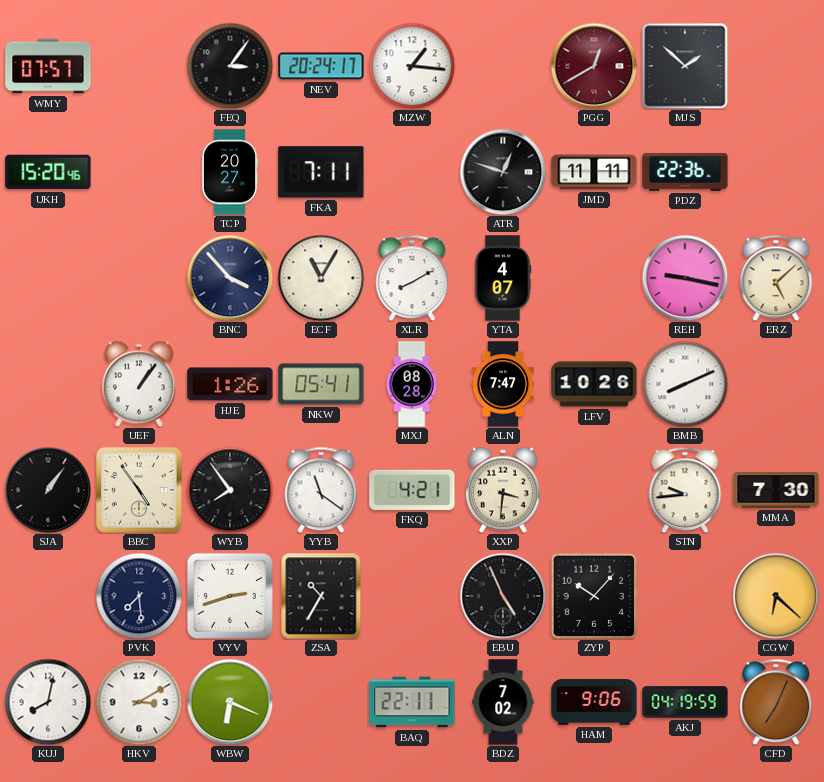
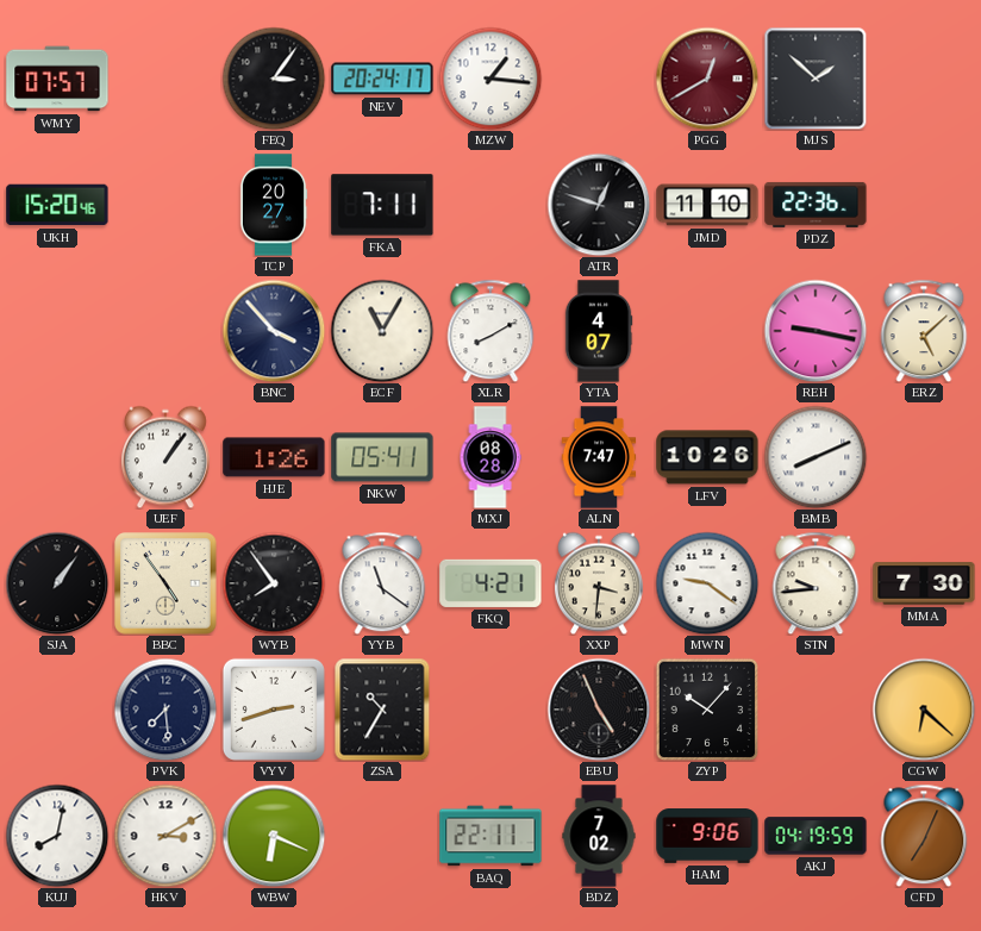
JMD: 11:11 -> 11:10
MWN: none -> 9:21
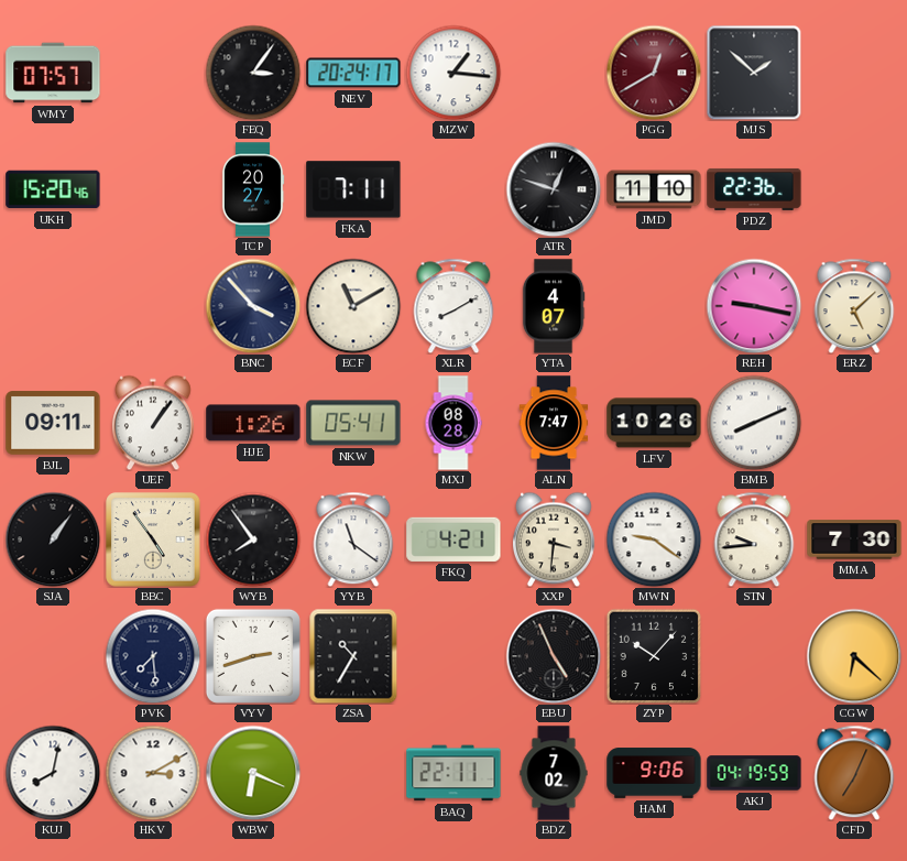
ECF: 11:05 -> 11:10
BJL: none -> 09:11
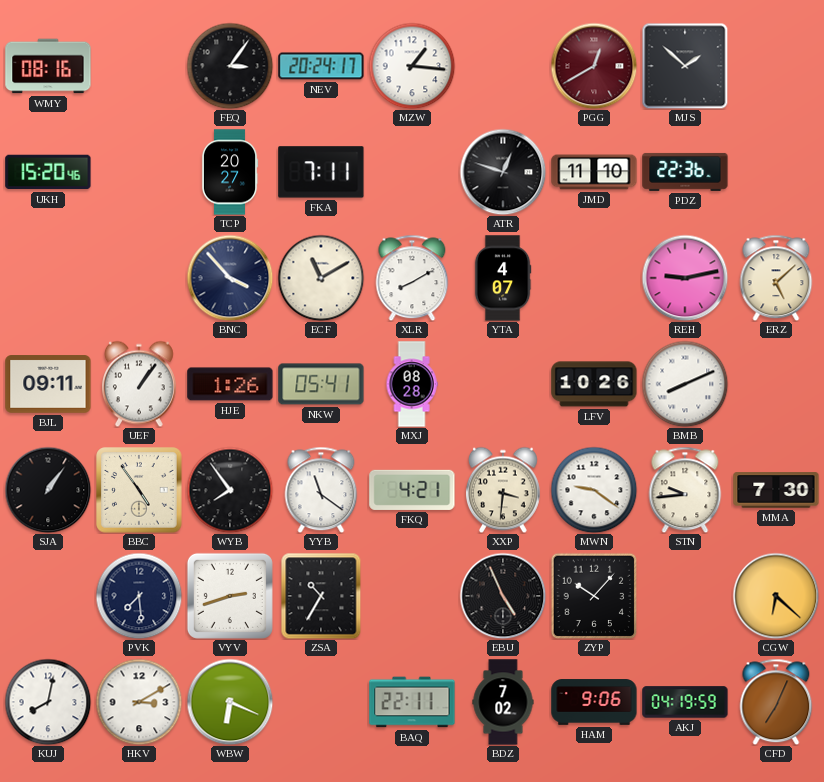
WMY: 07:57 -> 08:16
REH: 9:17 -> 9:13
ALN: 7:47 -> none
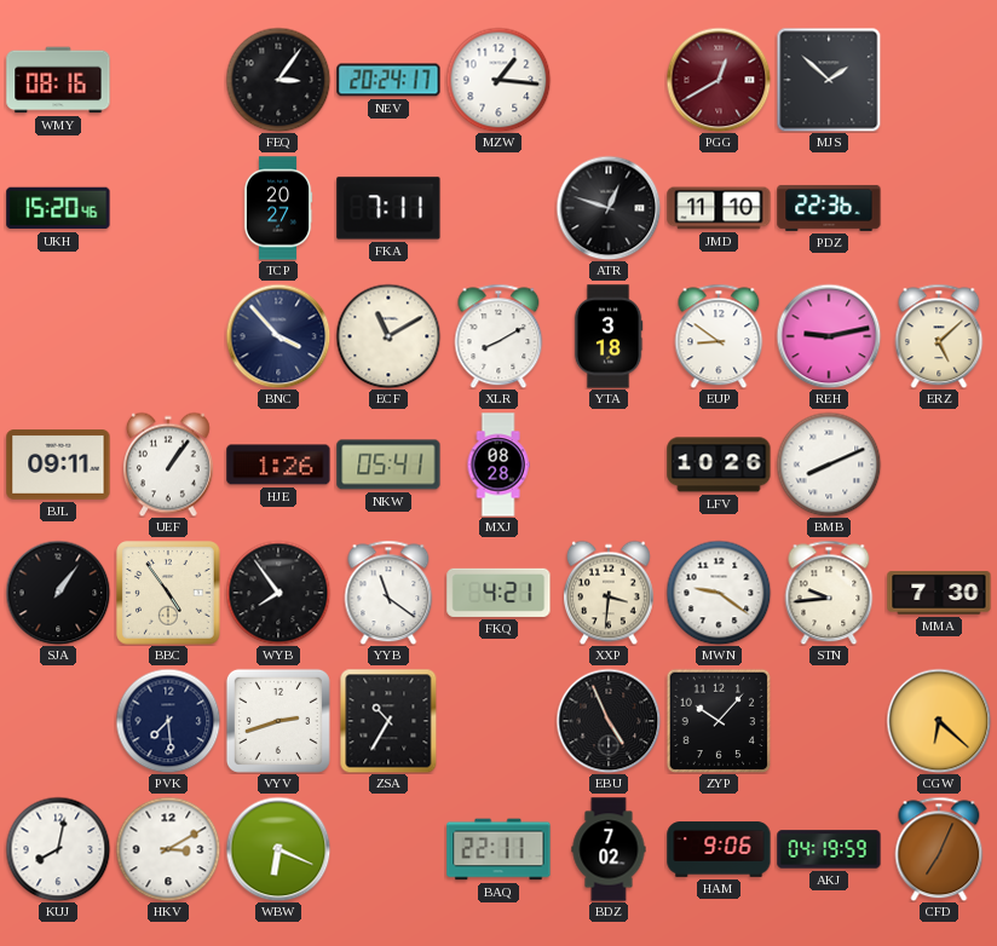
YTA: 4:07 -> 3:18
EUP: none -> 8:51
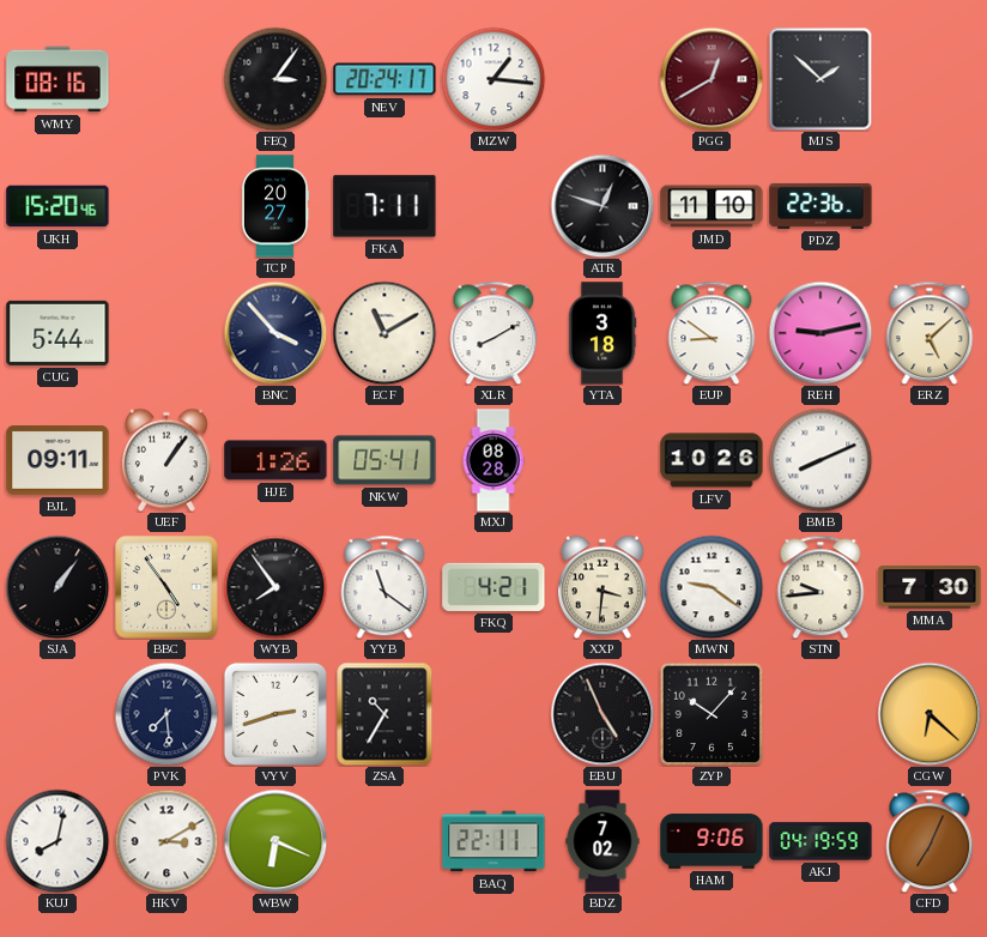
CUG: none -> 5:44
